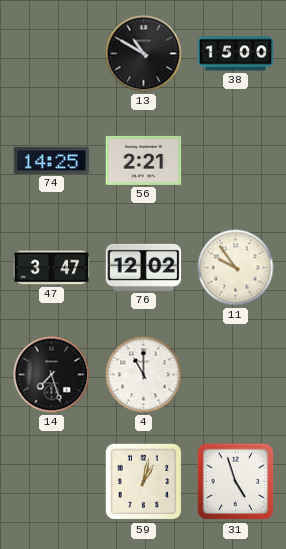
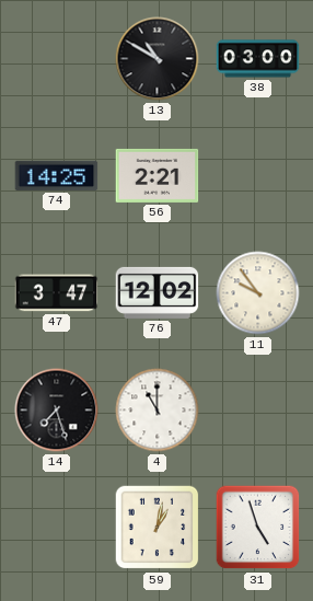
38: 15:00 -> 03:00
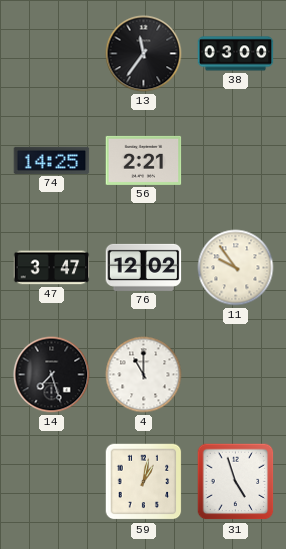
13: 10:50 -> 11:36
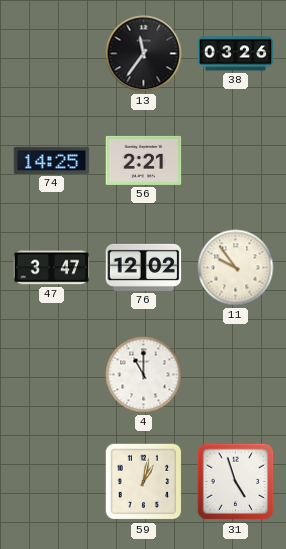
38: 03:00 -> 03:26
14: 7:27 -> none
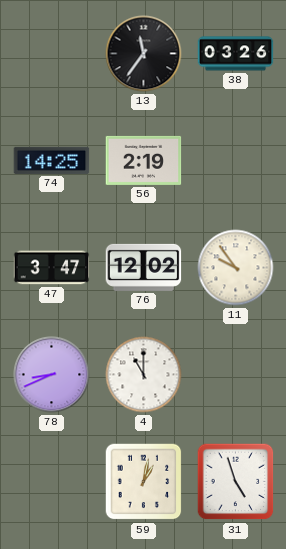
56: 2:21 -> 2:19
78: none -> 8:41
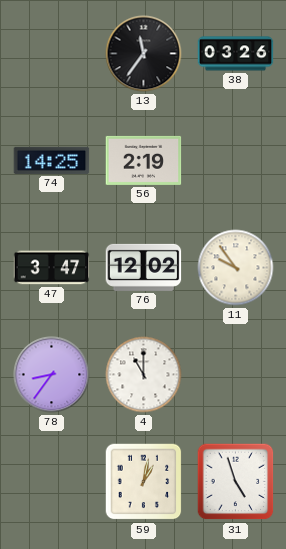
78: 8:41 -> 8:36
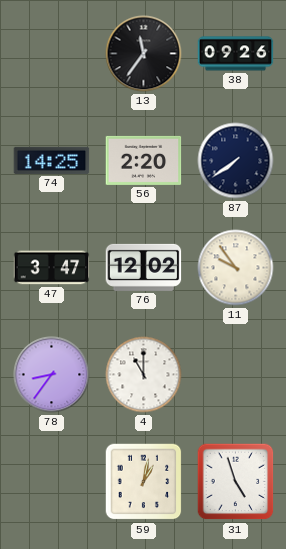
38: 03:26 -> 09:26
56: 2:19 -> 2:20
87: none -> 7:39
